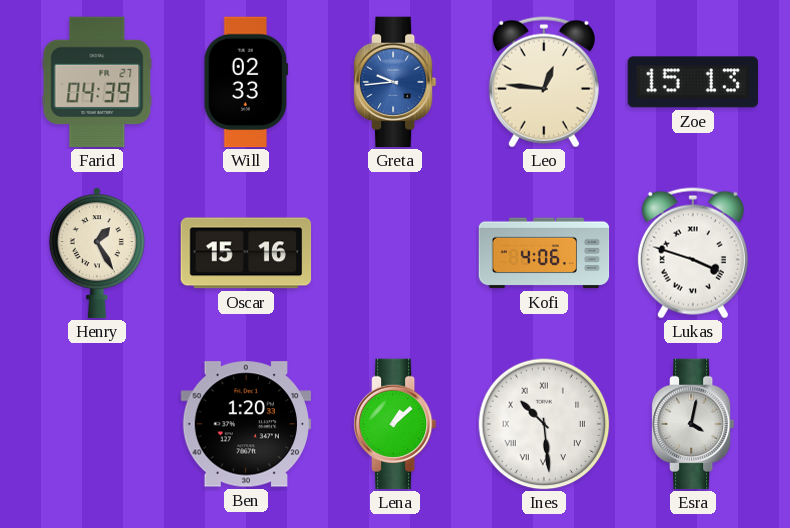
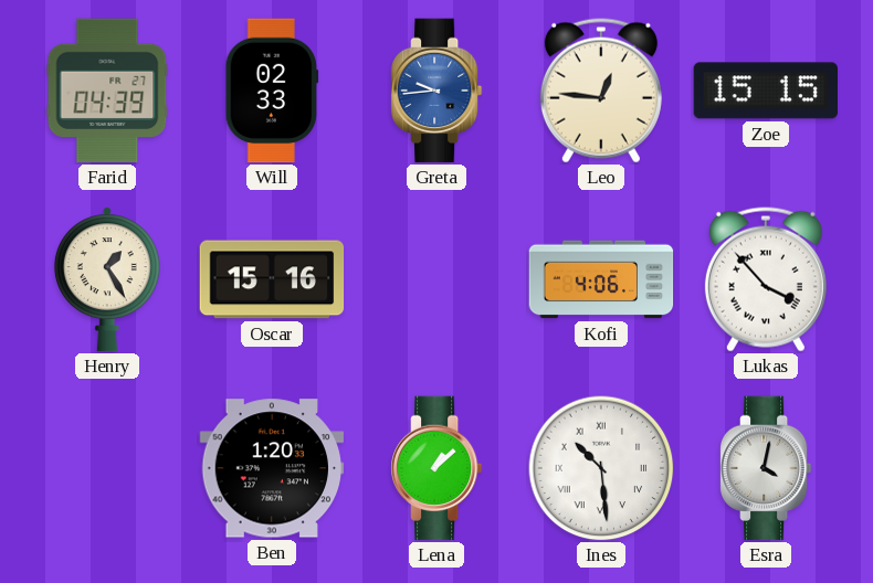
Zoe: 15:13 -> 15:15
Lukas: 3:48 -> 3:53
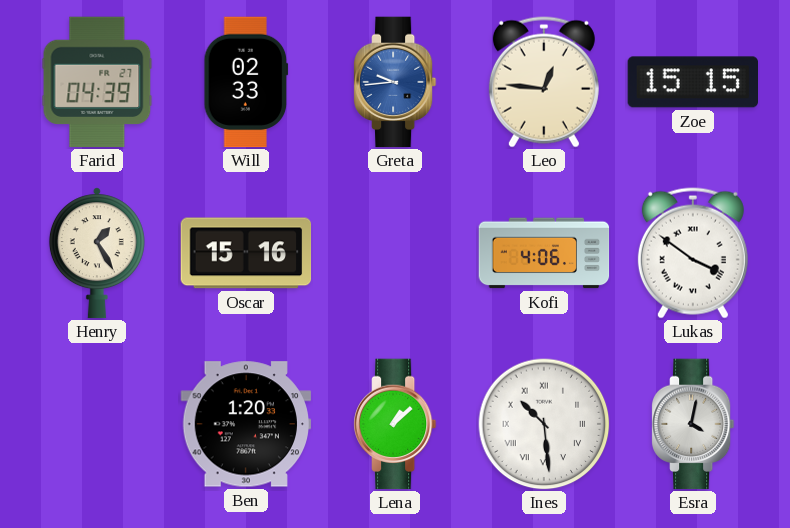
Lukas: 3:53 -> 3:51
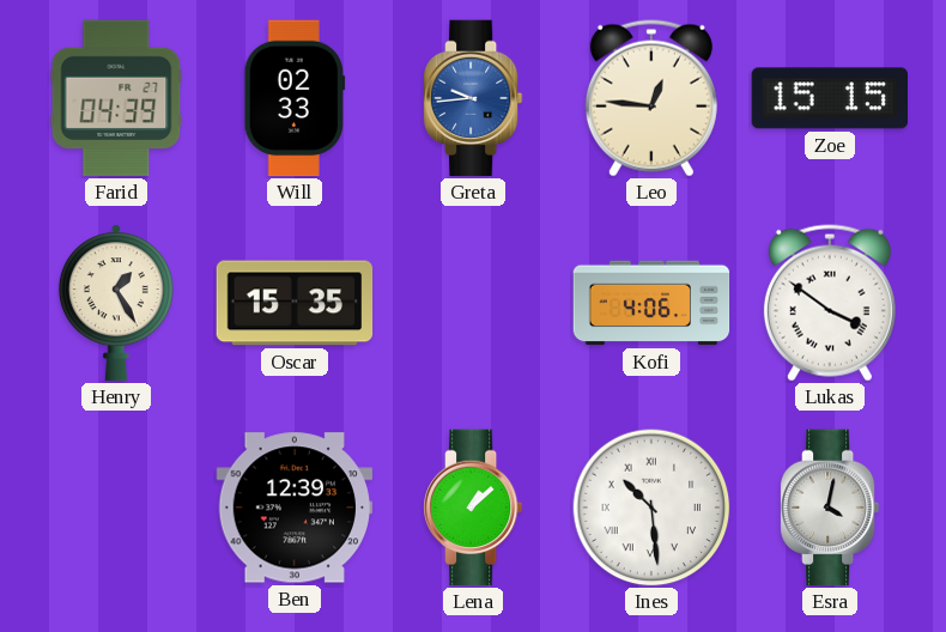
Oscar: 15:16 -> 15:35
Ben: 1:20 -> 12:39
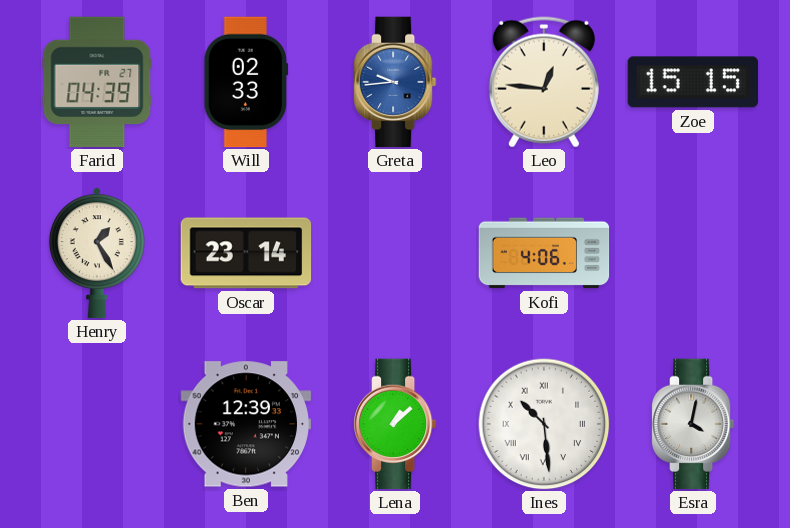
Oscar: 15:35 -> 23:14
Lukas: 3:51 -> none
